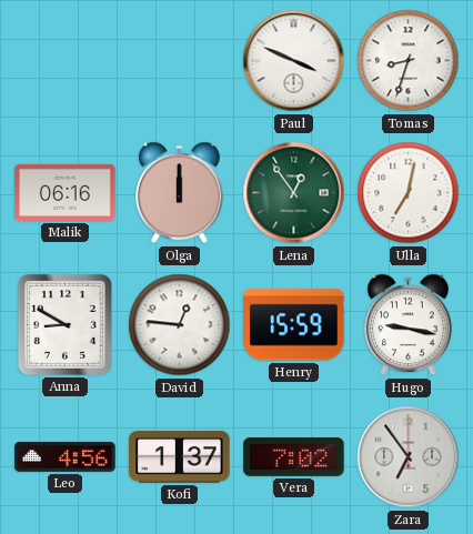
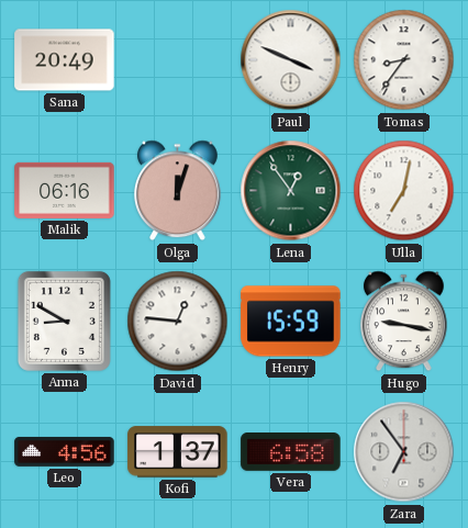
Sana: none -> 20:49
Tomas: 8:33 -> 8:36
Olga: 12:00 -> 12:03
Vera: 7:02 -> 6:58
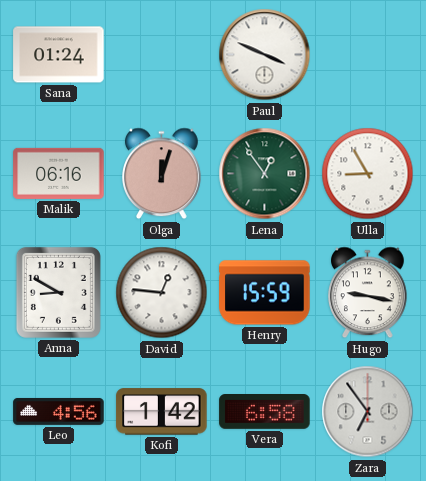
Sana: 20:49 -> 01:24
Tomas: 8:36 -> none
Ulla: 7:02 -> 8:55
Kofi: 1:37 -> 1:42
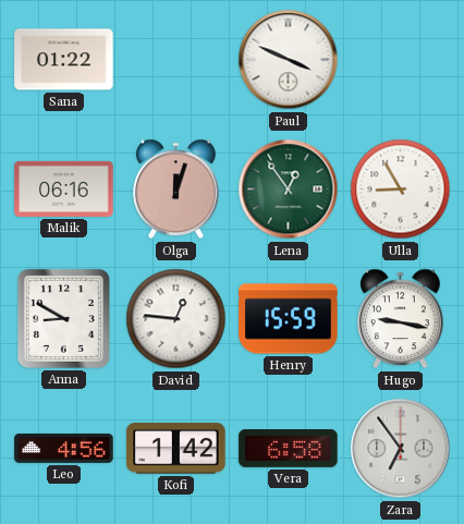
Sana: 01:24 -> 01:22
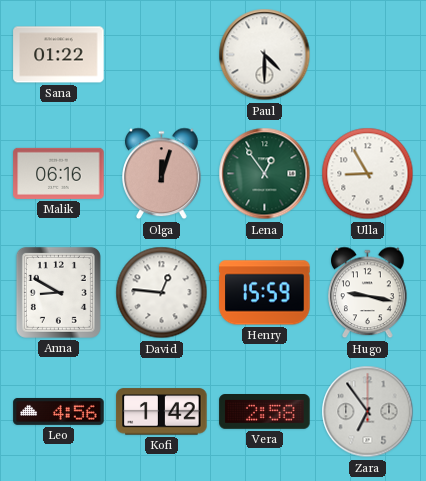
Paul: 3:49 -> 4:30
Vera: 6:58 -> 2:58
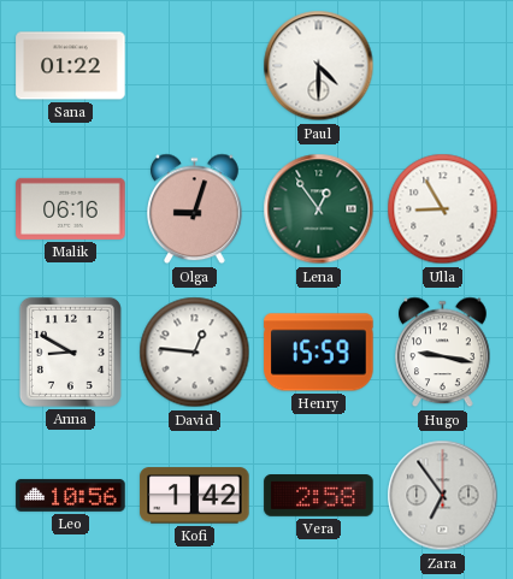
Olga: 12:03 -> 9:03
Leo: 4:56 -> 10:56
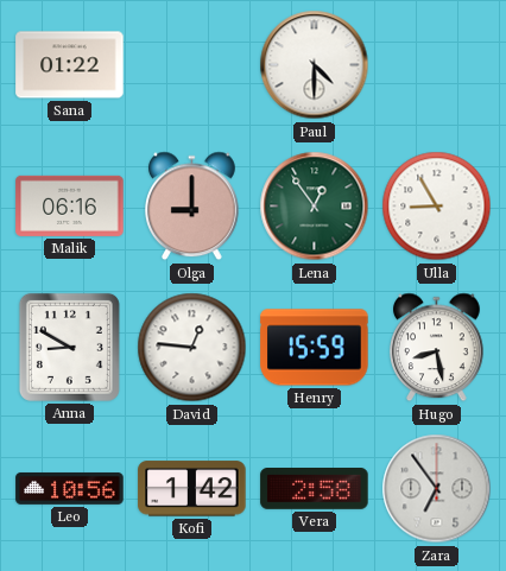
Olga: 9:03 -> 9:00
Hugo: 9:17 -> 8:28
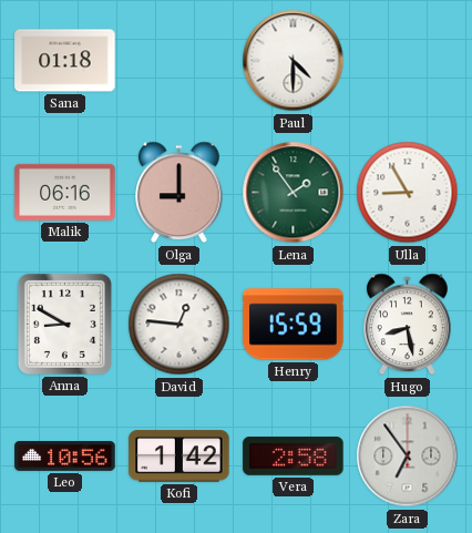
Sana: 01:22 -> 01:18
Lena: 12:54 -> 1:54
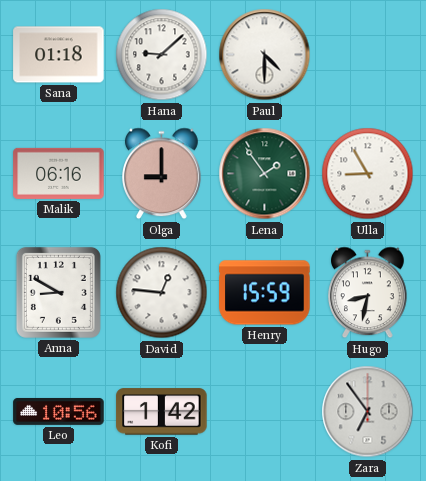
Hana: none -> 9:08
Hugo: 8:28 -> 8:32
Vera: 2:58 -> none
